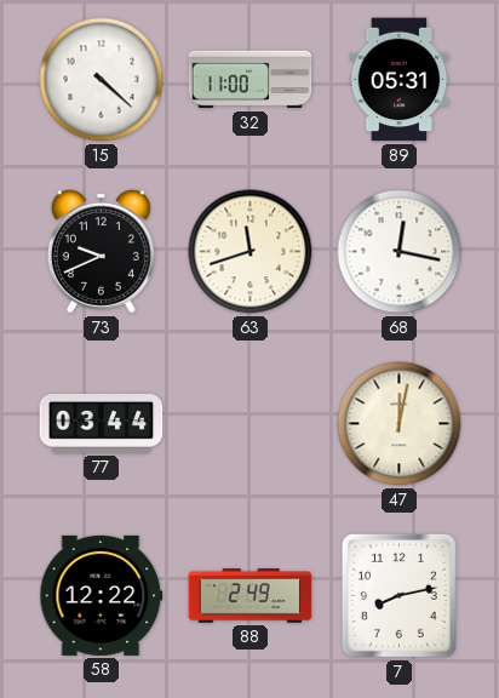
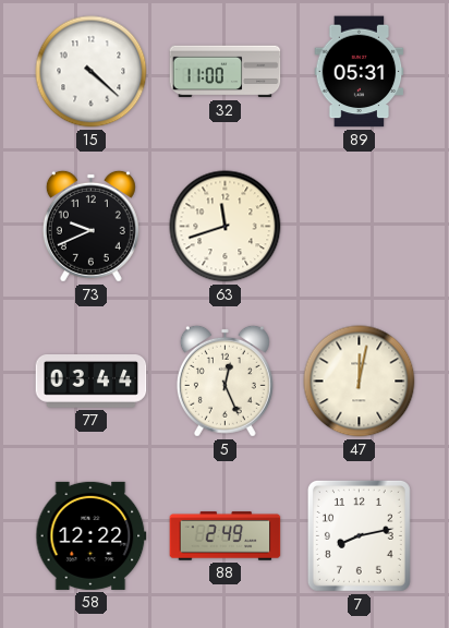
68: 12:17 -> none
5: none -> 12:26
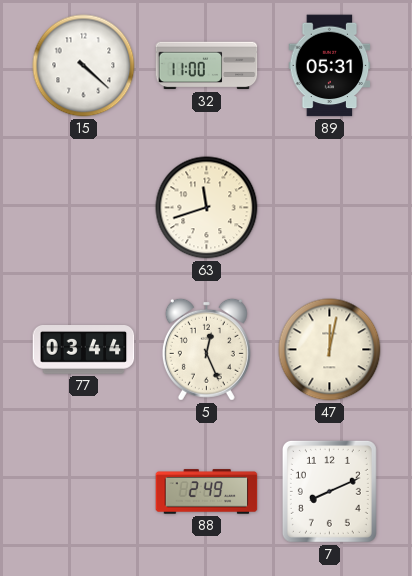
73: 9:41 -> none
58: 12:22 -> none
7: 8:13 -> 8:11
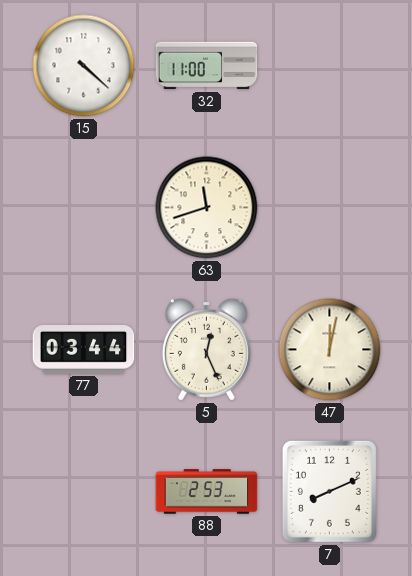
89: 05:31 -> none
88: 2:49 -> 2:53
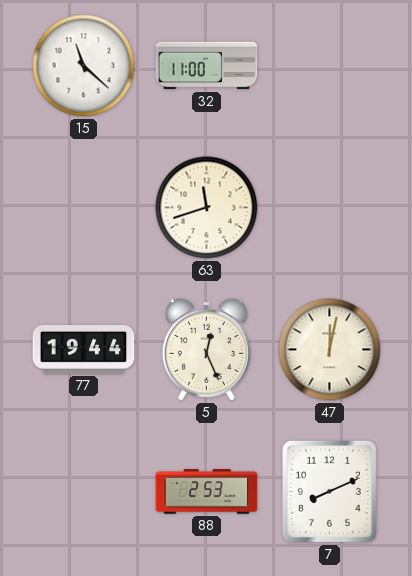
15: 4:22 -> 11:22
77: 03:44 -> 19:44
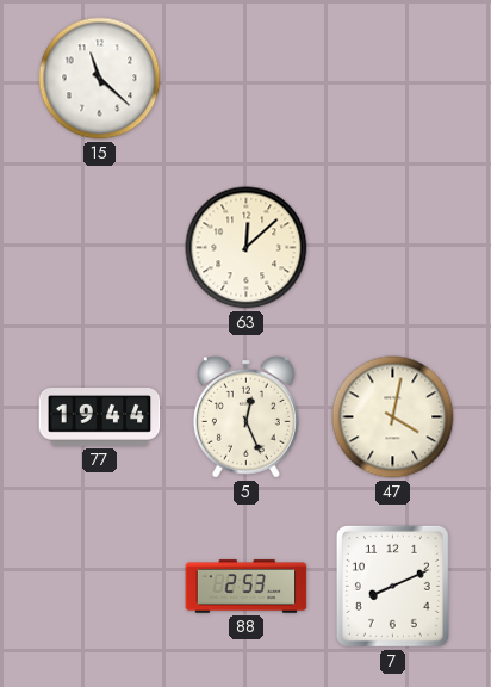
32: 11:00 -> none
63: 11:42 -> 12:08
47: 12:02 -> 4:02
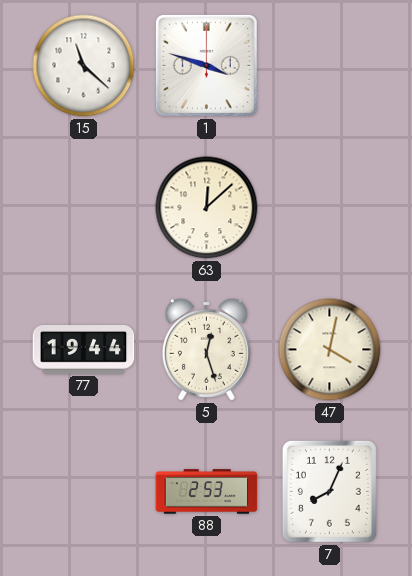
1: none -> 3:48
5: 12:26 -> 12:27
7: 8:11 -> 8:04
